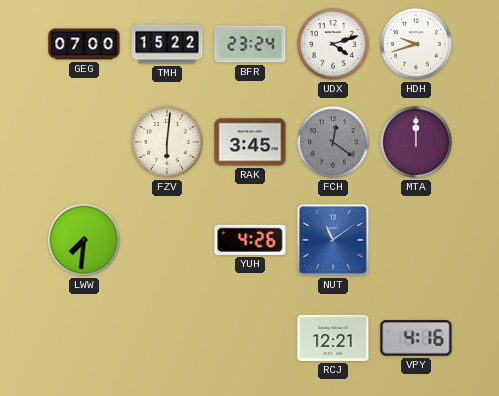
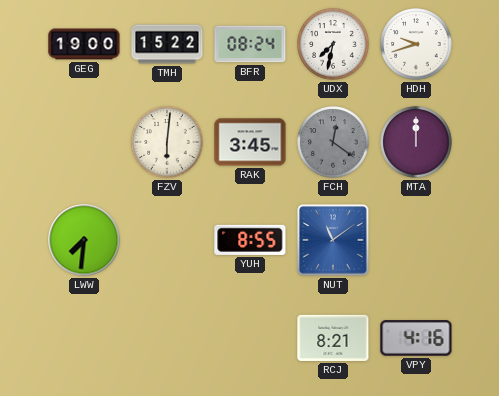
GEG: 07:00 -> 19:00
BFR: 23:24 -> 08:24
UDX: 4:12 -> 7:32
YUH: 4:26 -> 8:55
RCJ: 12:21 -> 8:21
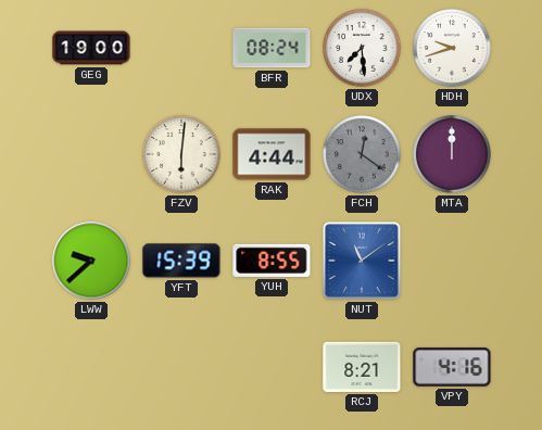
TMH: 15:22 -> none
UDX: 7:32 -> 7:29
RAK: 3:45 -> 4:44
LWW: 7:31 -> 9:38
YFT: none -> 15:39
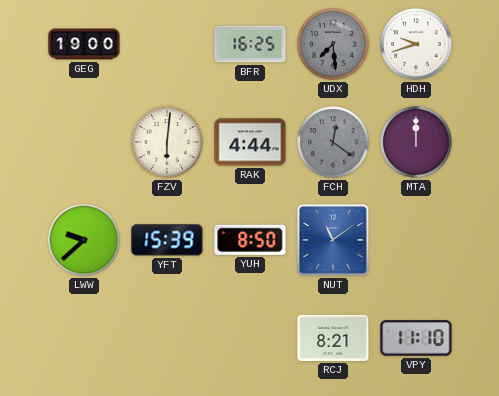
BFR: 08:24 -> 16:25
UDX dial: white -> grey
YUH: 8:55 -> 8:50
VPY: 4:16 -> 11:10
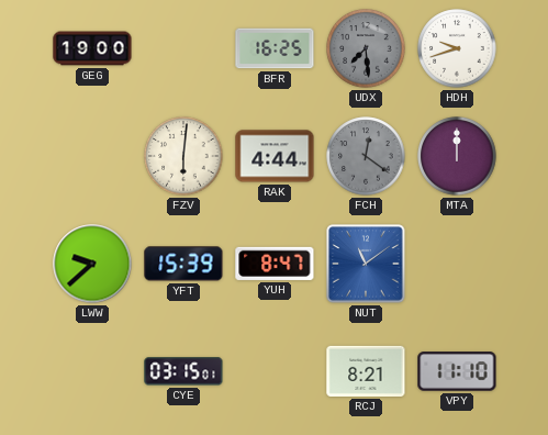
YUH: 8:50 -> 8:47
CYE: none -> 03:15
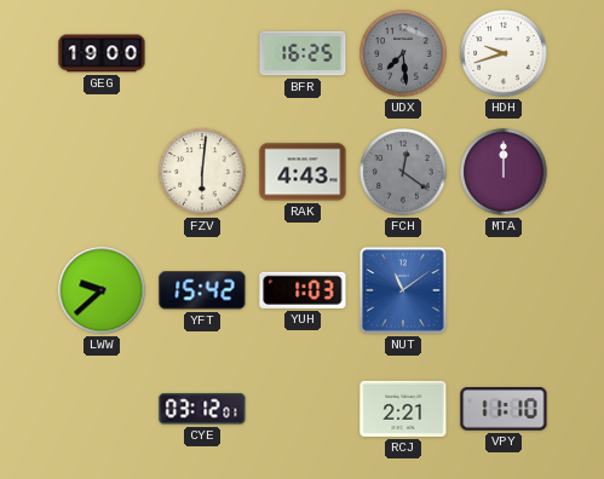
RAK: 4:44 -> 4:43
YFT: 15:39 -> 15:42
YUH: 8:47 -> 1:03
CYE: 03:15 -> 03:12
RCJ: 8:21 -> 2:21
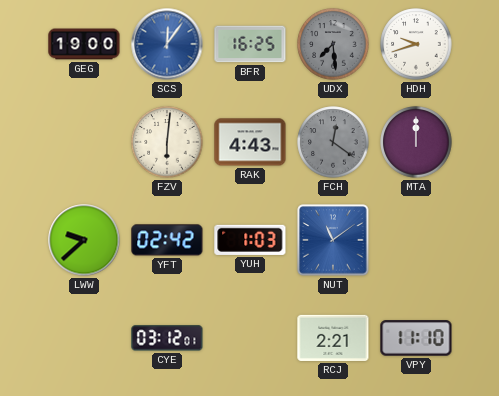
SCS: none -> 12:06
YFT: 15:42 -> 02:42
